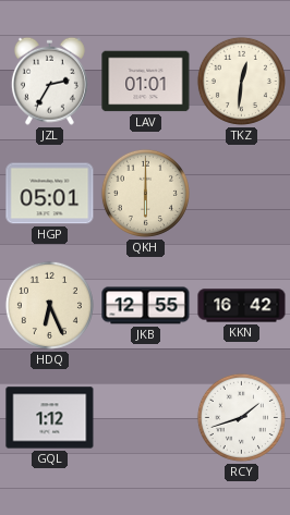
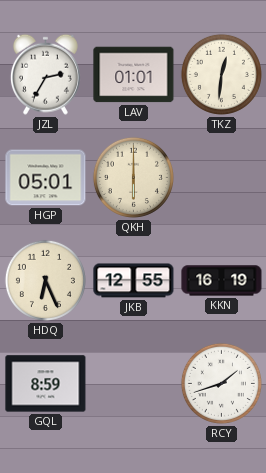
KKN: 16:42 -> 16:19
GQL: 1:12 -> 8:59
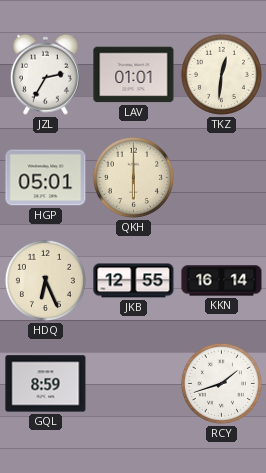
KKN: 16:19 -> 16:14
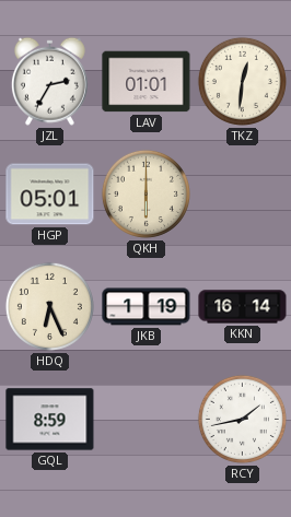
JKB: 12:55 -> 1:19
RCY: 1:42 -> 1:43
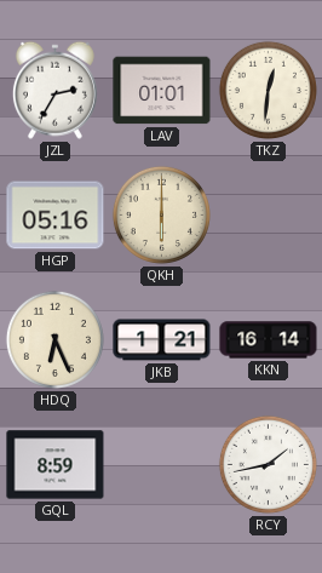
HGP: 05:01 -> 05:16
JKB: 1:19 -> 1:21
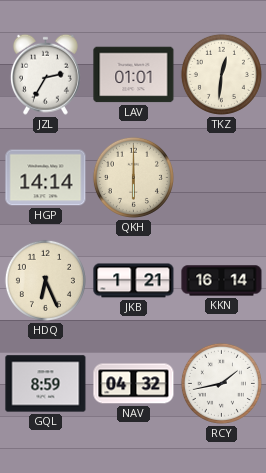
HGP: 05:16 -> 14:14
NAV: none -> 04:32
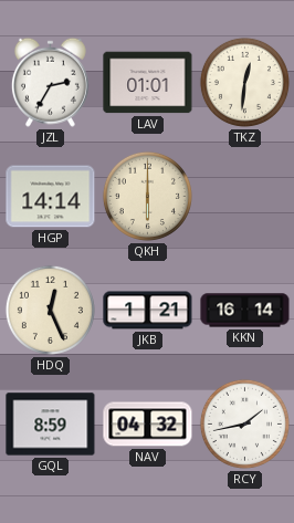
HDQ: 6:26 -> 12:26
